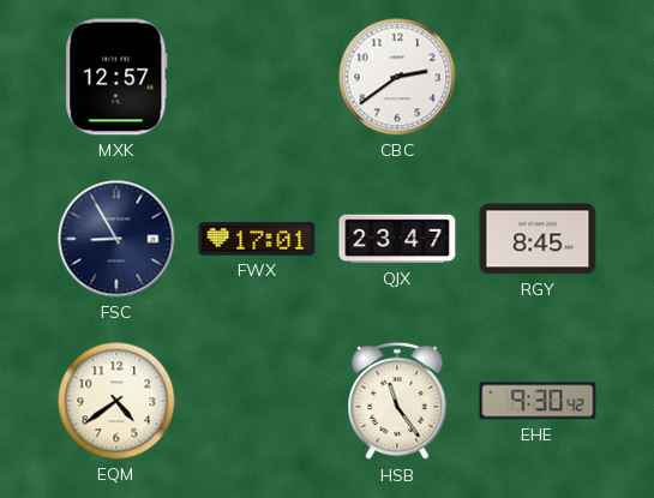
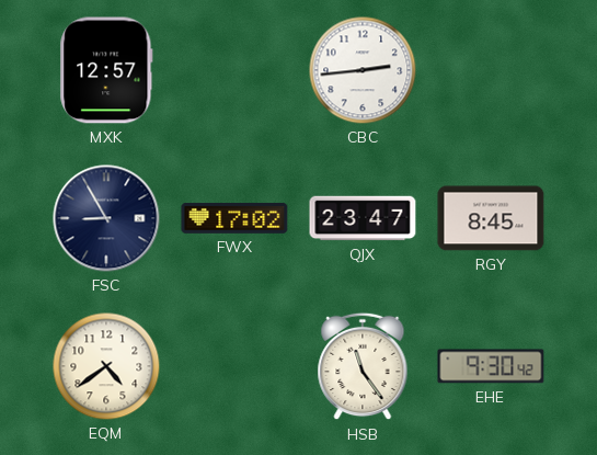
CBC: 2:39 -> 2:44
FWX: 17:01 -> 17:02
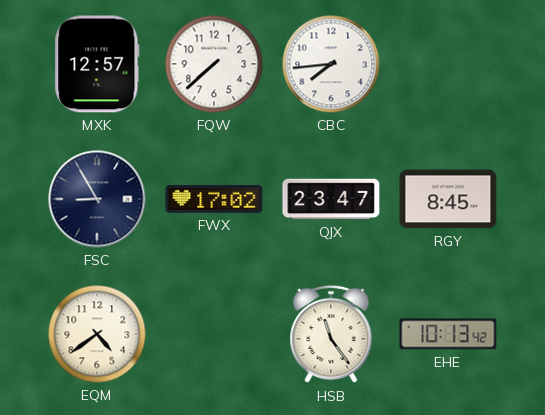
FQW: none -> 7:38
CBC: 2:44 -> 7:44
EHE: 9:30 -> 10:13
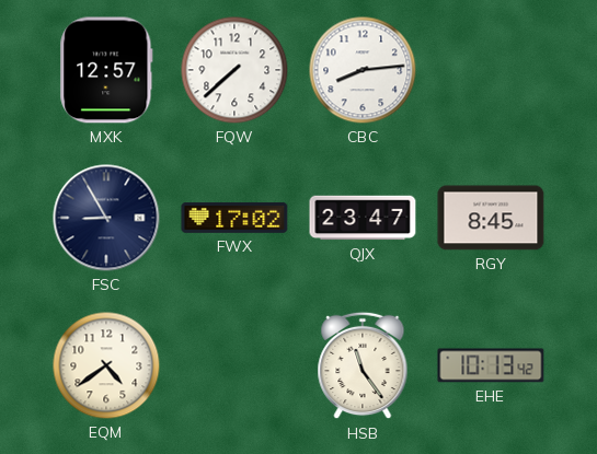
CBC: 7:44 -> 8:14
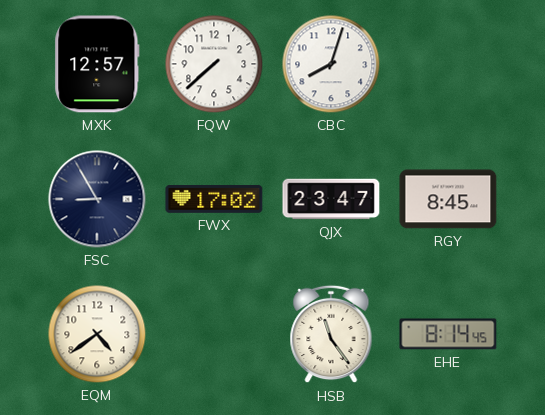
CBC: 8:14 -> 8:03
EHE: 10:13 -> 8:14
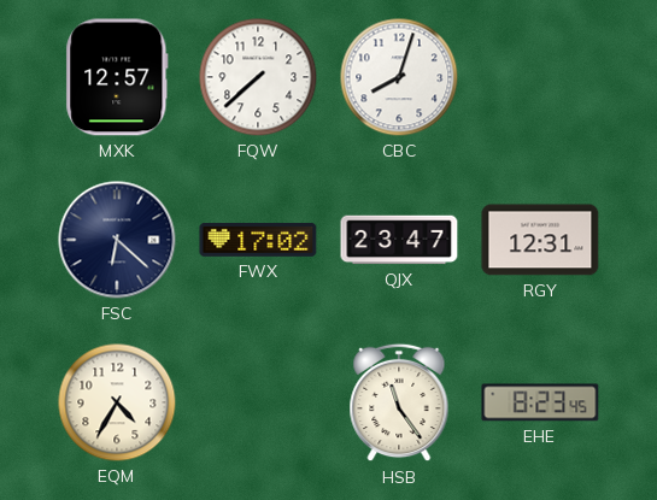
FSC: 8:55 -> 6:22
RGY: 8:45 -> 12:31
EQM: 4:39 -> 4:35
EHE: 8:14 -> 8:23
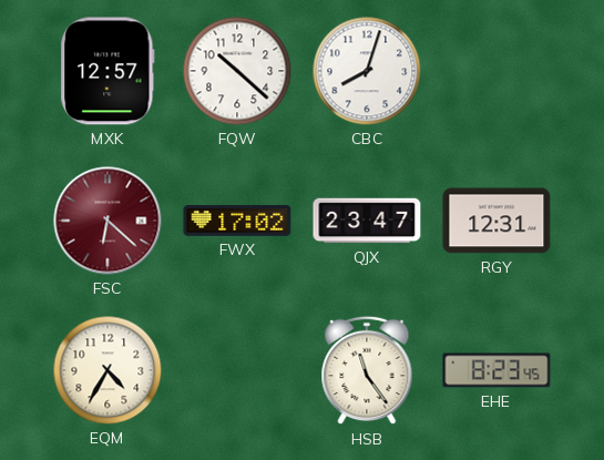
FQW: 7:38 -> 10:22
FSC dial: navy -> burgundy
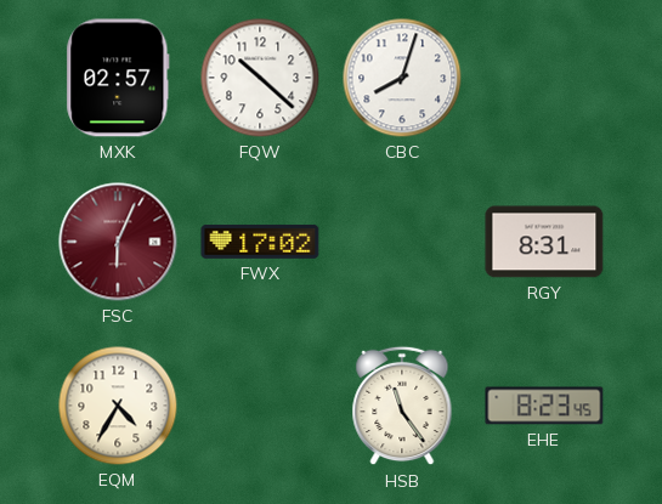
MXK: 12:57 -> 02:57
FSC: 6:22 -> 6:04
QJX: 23:47 -> none
RGY: 12:31 -> 8:31
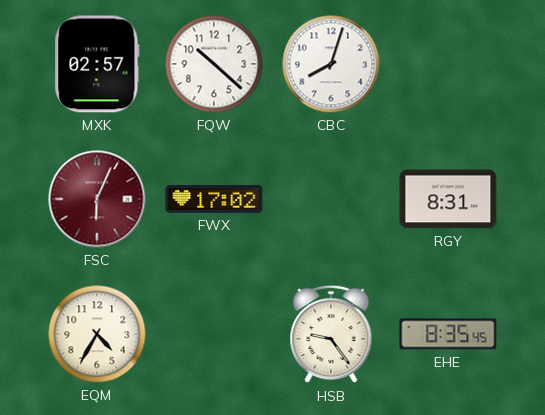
HSB: 11:24 -> 9:24
EHE: 8:23 -> 8:35
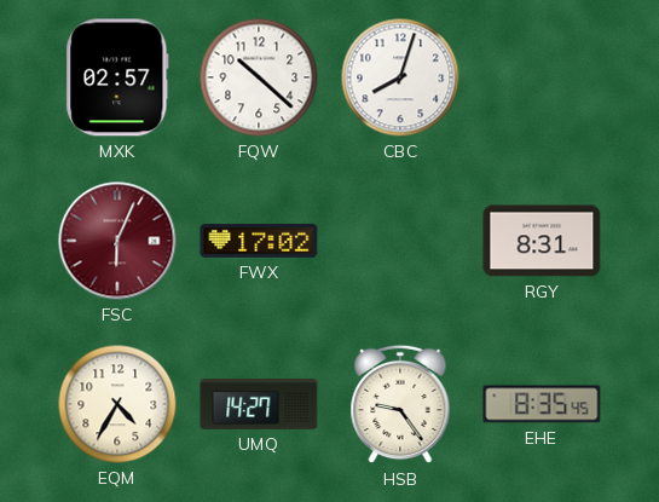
UMQ: none -> 14:27
